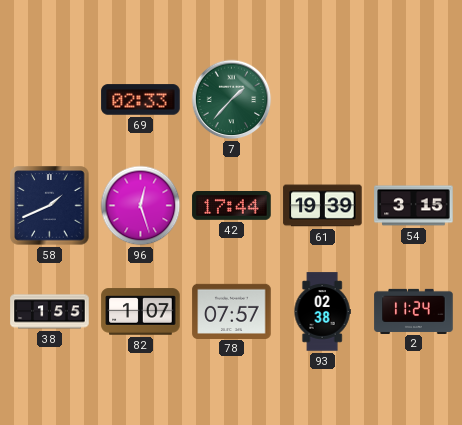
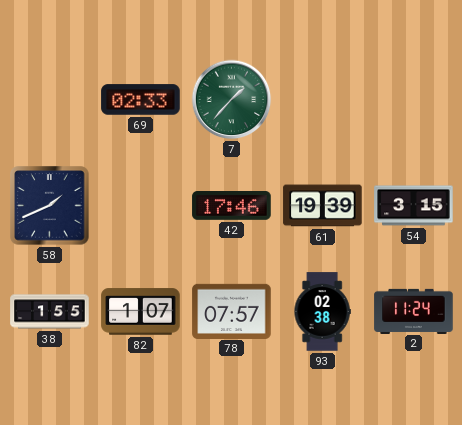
96: 12:27 -> none
42: 17:44 -> 17:46
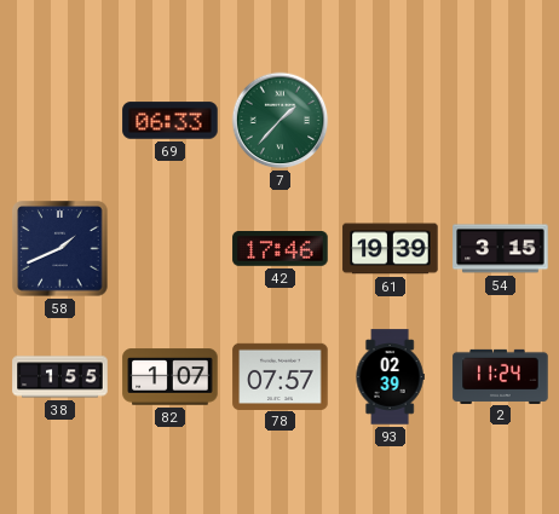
69: 02:33 -> 06:33
93: 02:38 -> 02:39
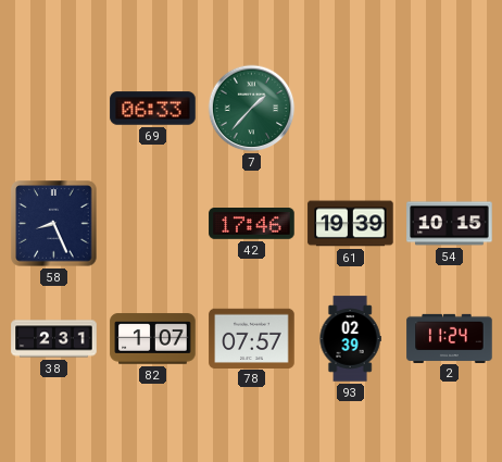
58: 1:41 -> 8:26
54: 3:15 -> 10:15
38: 1:55 -> 2:31
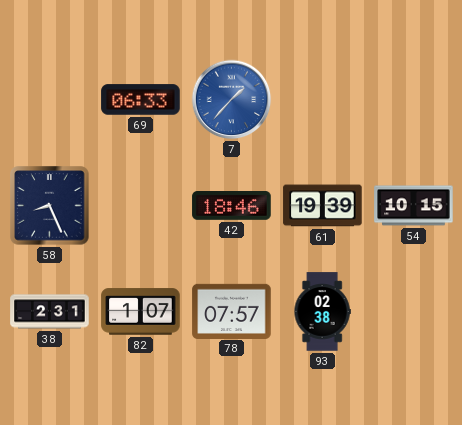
7 dial: green -> blue
42: 17:46 -> 18:46
93: 02:39 -> 02:38
2: 11:24 -> none
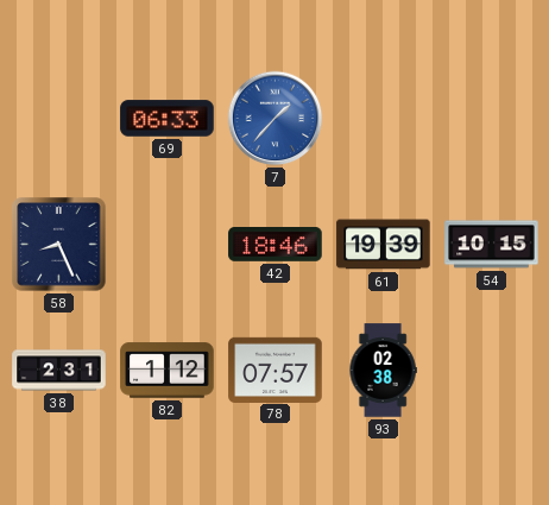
82: 1:07 -> 1:12
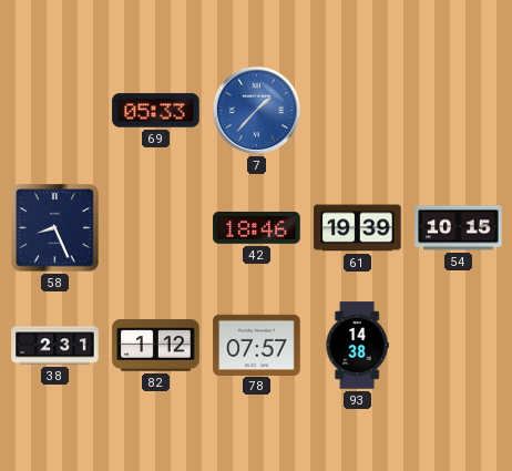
69: 06:33 -> 05:33
93: 02:38 -> 14:38
